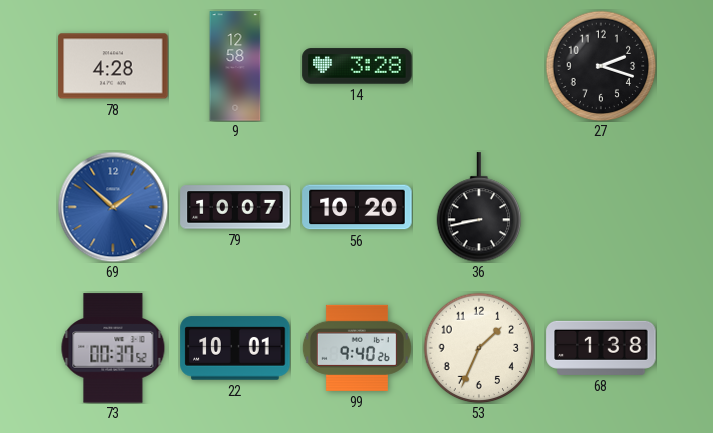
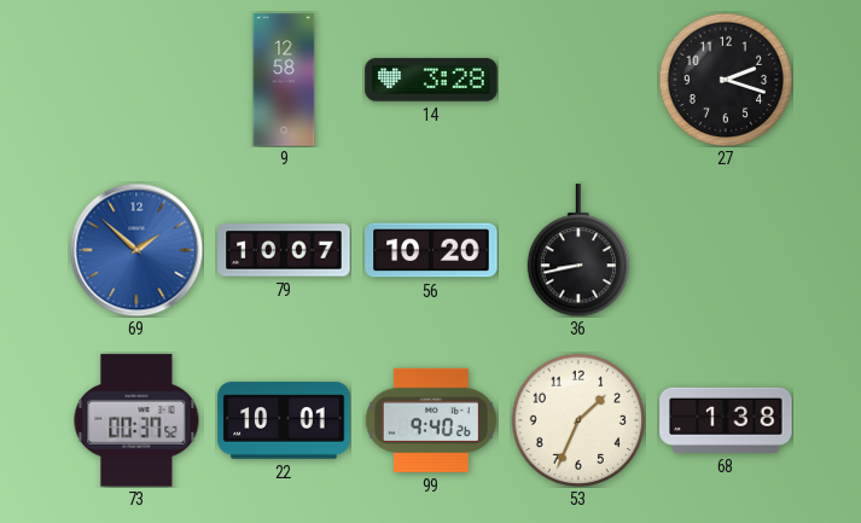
78: 4:28 -> none
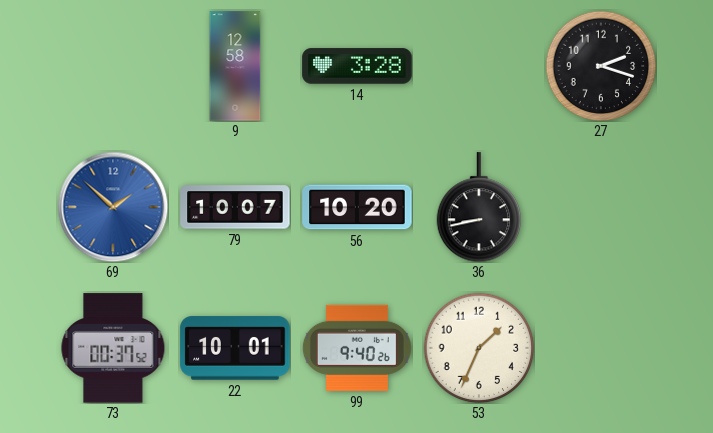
68: 1:38 -> none
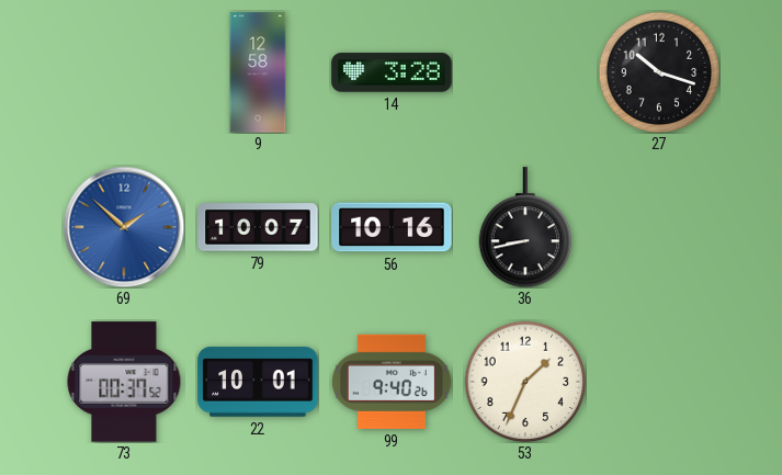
27: 2:18 -> 10:18
56: 10:20 -> 10:16
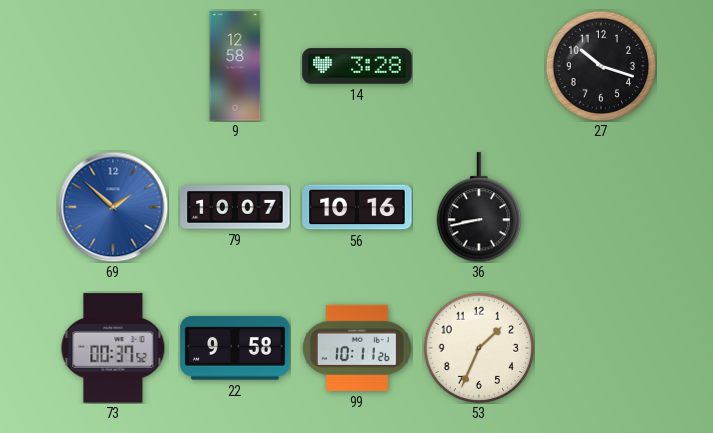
22: 10:01 -> 9:58
99: 9:40 -> 10:11
